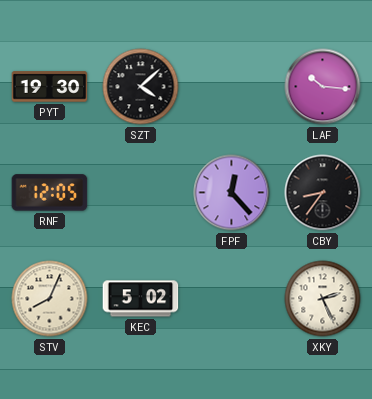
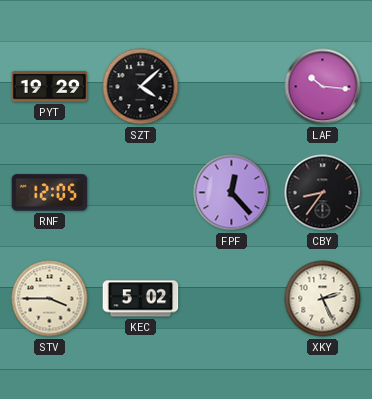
PYT: 19:30 -> 19:29
STV: 8:04 -> 3:45
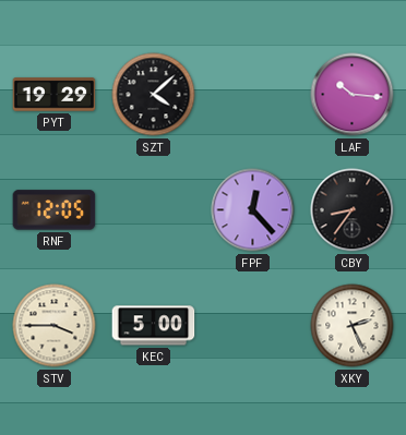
KEC: 5:02 -> 5:00
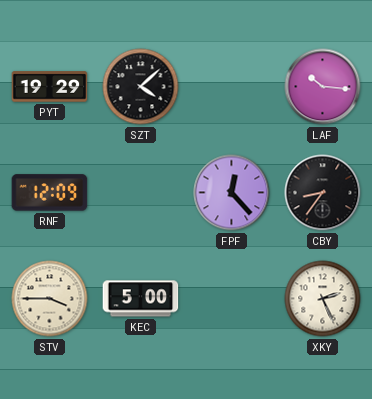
RNF: 12:05 -> 12:09
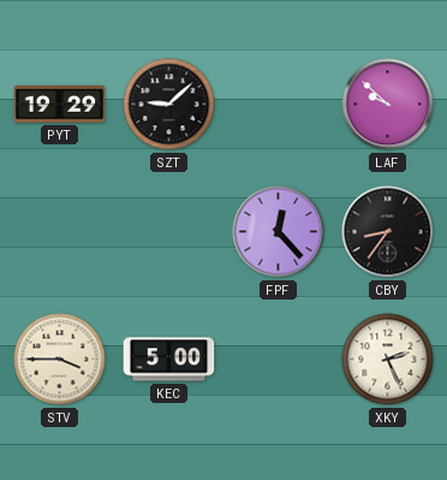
SZT: 4:08 -> 9:08
LAF: 10:16 -> 9:52
RNF: 12:09 -> none
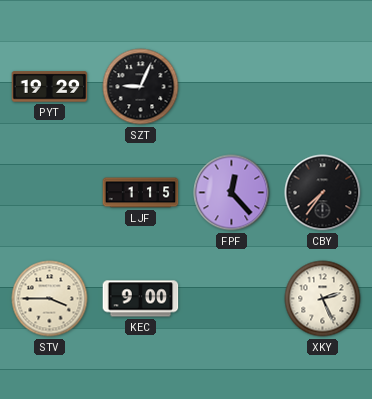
SZT: 9:08 -> 9:04
LAF: 9:52 -> none
LJF: none -> 1:15
CBY: 8:36 -> 7:36
KEC: 5:00 -> 9:00
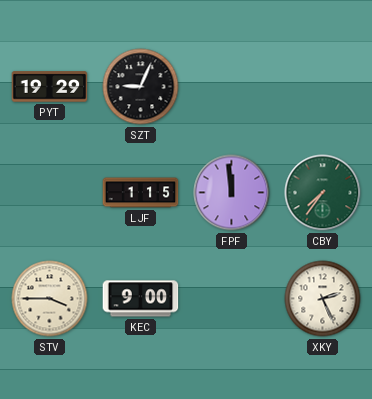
FPF: 12:23 -> 11:59
CBY dial: black -> green
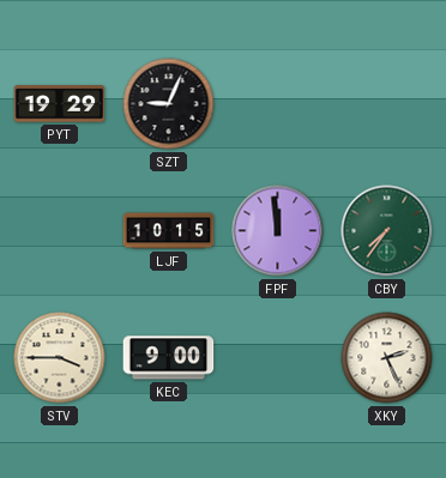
LJF: 1:15 -> 10:15
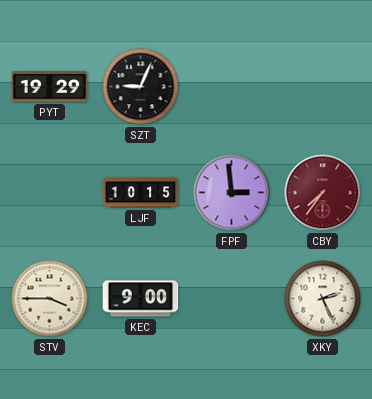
FPF: 11:59 -> 2:59
CBY dial: green -> burgundy
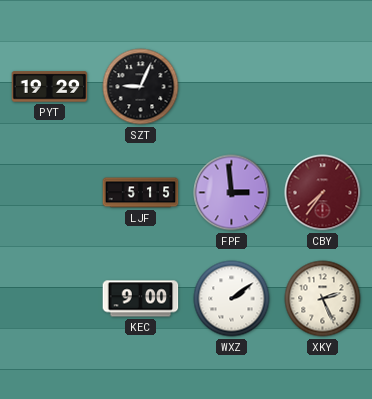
LJF: 10:15 -> 5:15
STV: 3:45 -> none
WXZ: none -> 2:09
